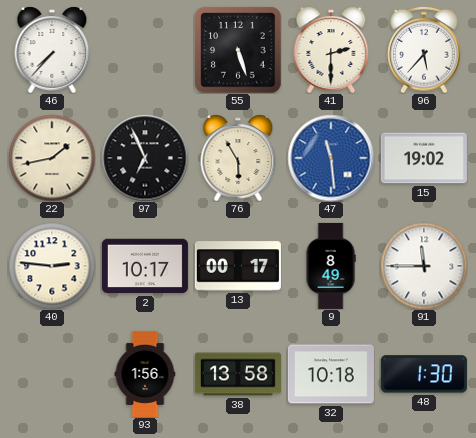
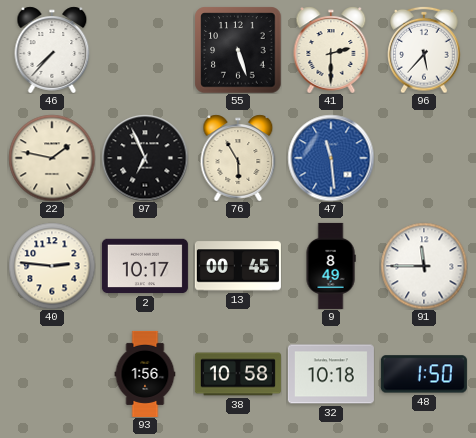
22: 1:43 -> 1:47
15: 19:02 -> none
13: 00:17 -> 00:45
38: 13:58 -> 10:58
48: 1:30 -> 1:50
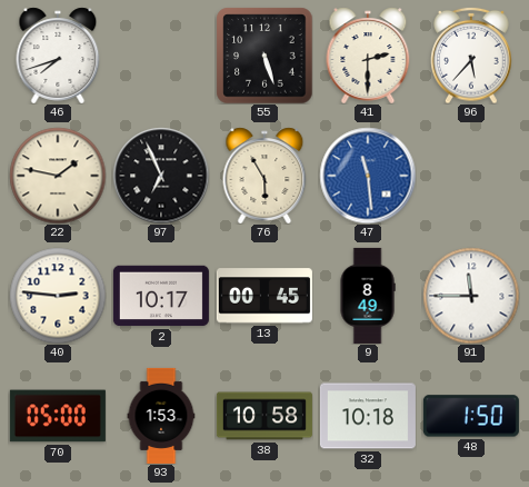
46: 7:37 -> 7:42
70: none -> 05:00
93: 1:56 -> 1:53
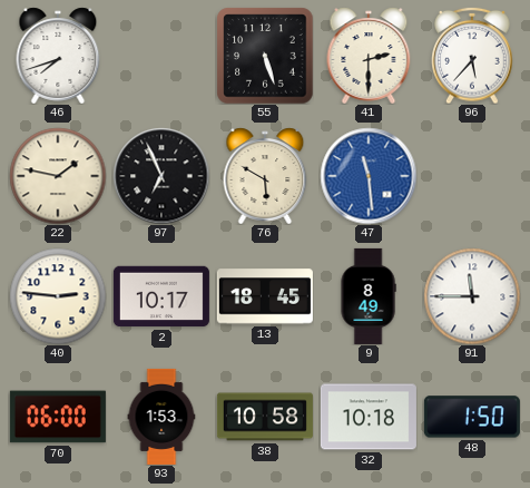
76: 5:55 -> 5:50
13: 00:45 -> 18:45
70: 05:00 -> 06:00
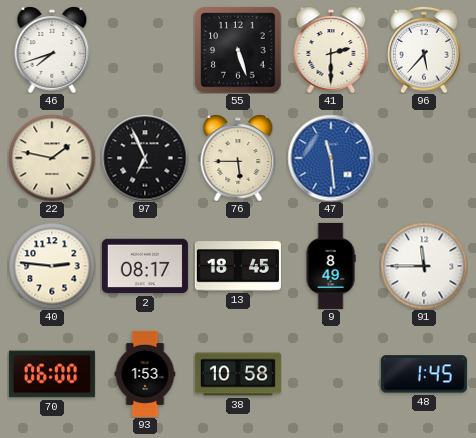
76: 5:50 -> 5:45
2: 10:17 -> 08:17
32: 10:18 -> none
48: 1:50 -> 1:45
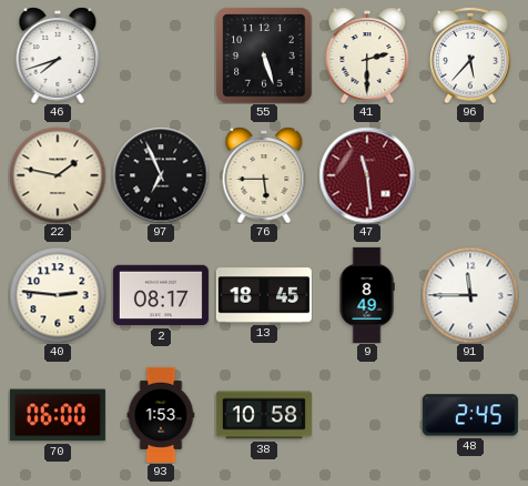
47 dial: blue -> burgundy
48: 1:45 -> 2:45
